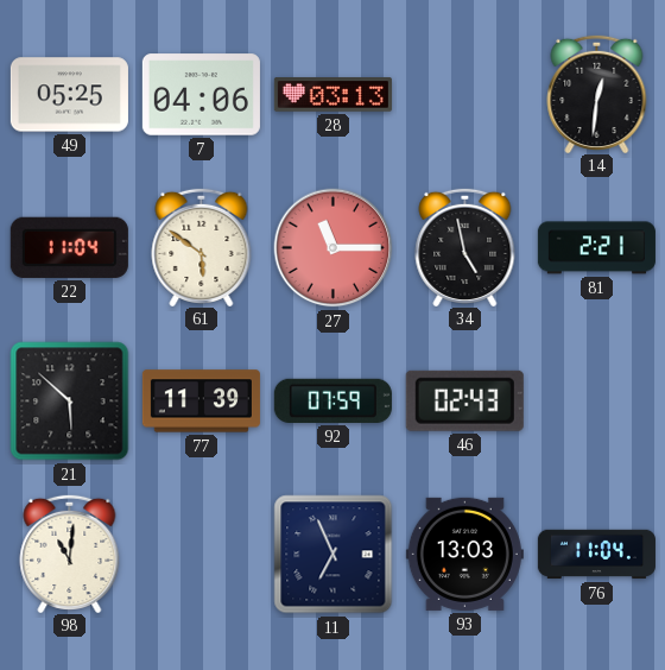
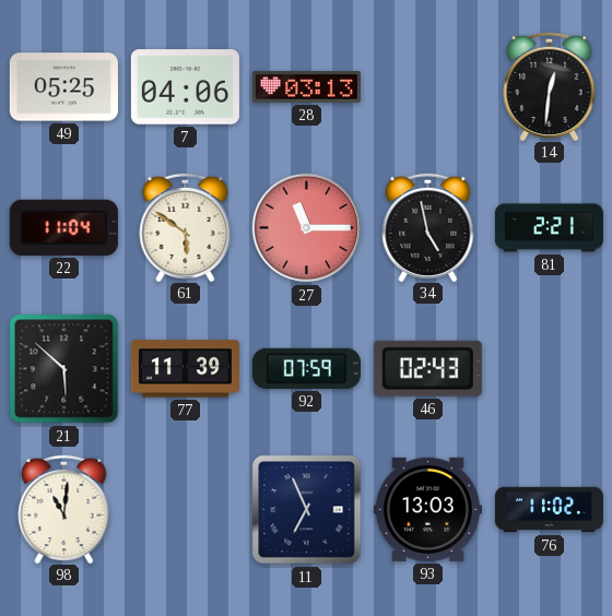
76: 11:04 -> 11:02
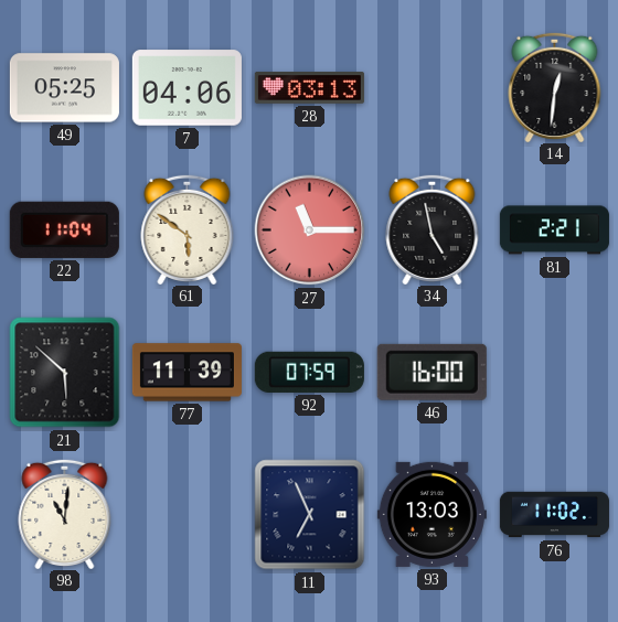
46: 02:43 -> 16:00
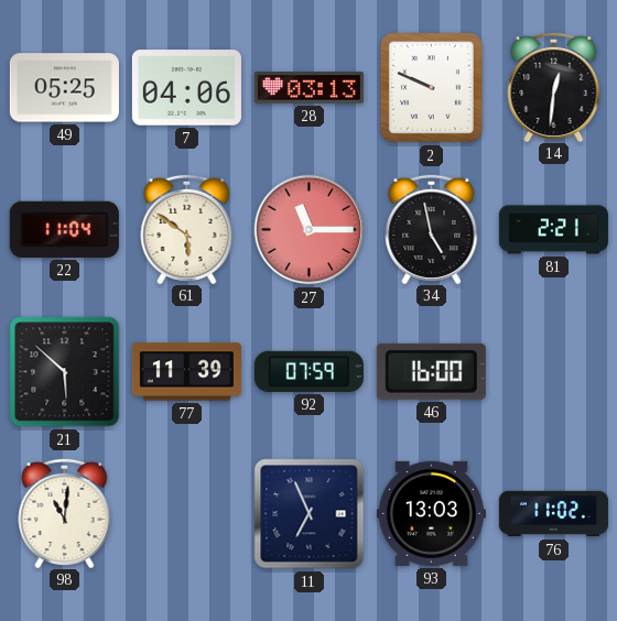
2: none -> 9:49
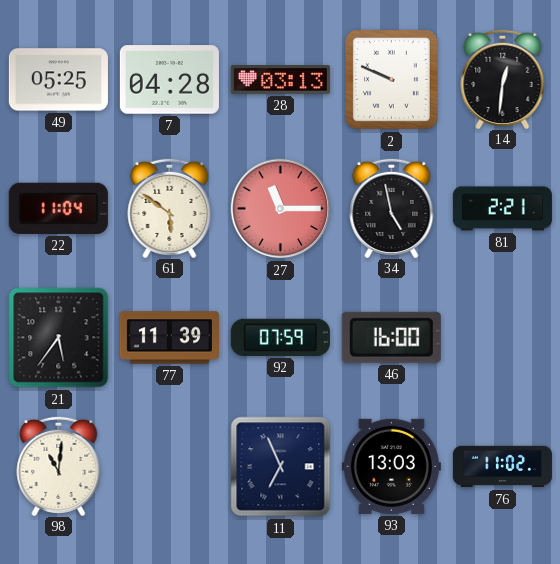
7: 04:06 -> 04:28
21: 5:52 -> 5:36
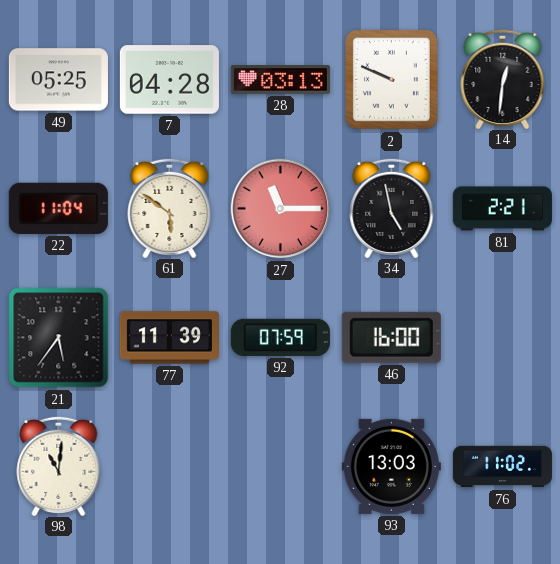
11: 6:56 -> none
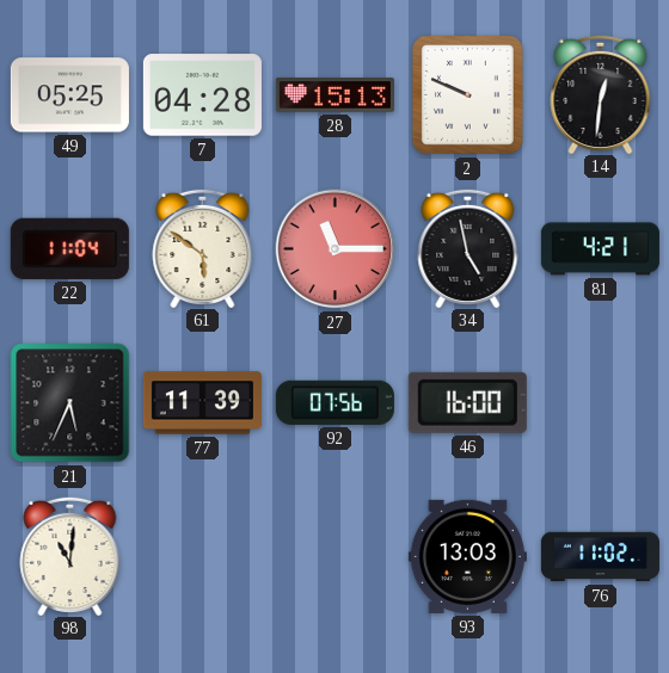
28: 03:13 -> 15:13
81: 2:21 -> 4:21
21: 5:36 -> 5:34
92: 07:59 -> 07:56
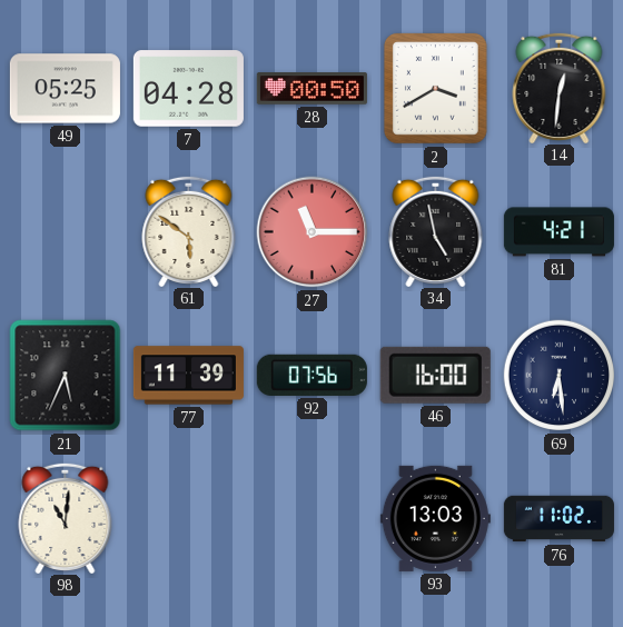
28: 15:13 -> 00:50
2: 9:49 -> 3:40
22: 11:04 -> none
69: none -> 6:29
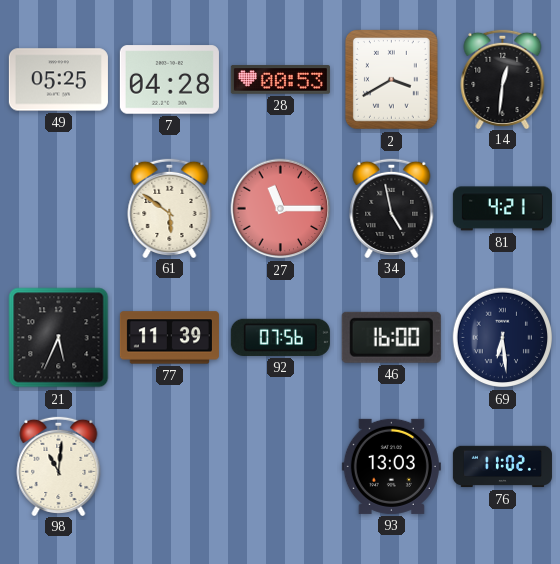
28: 00:50 -> 00:53
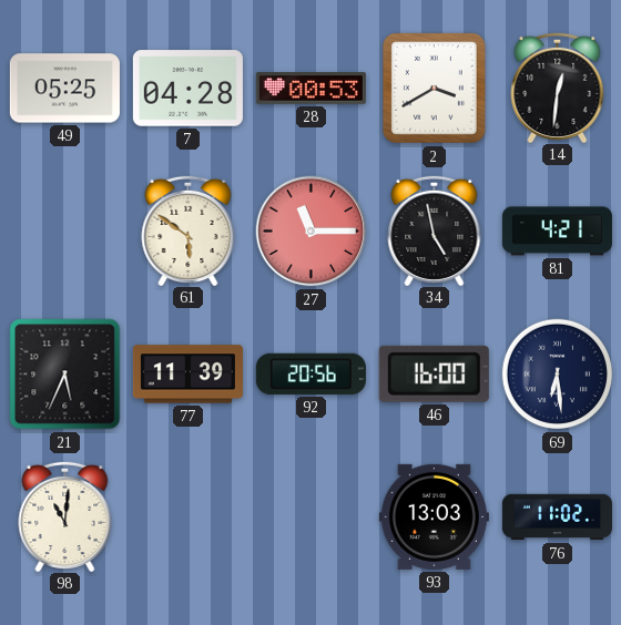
92: 07:56 -> 20:56
